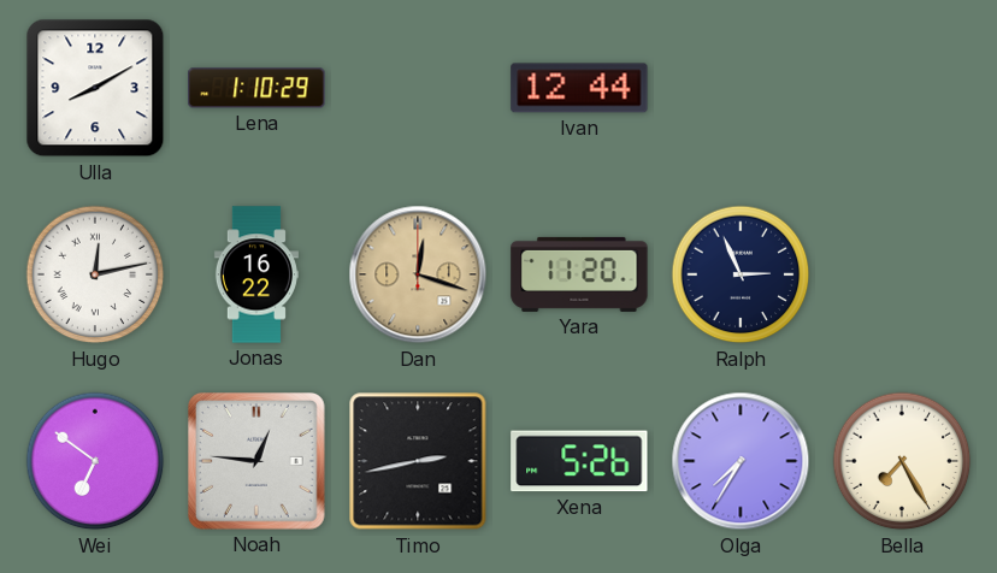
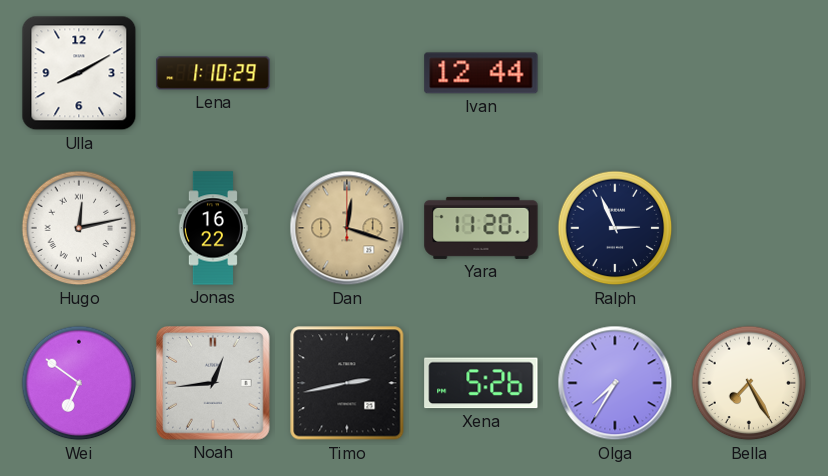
Noah: 12:46 -> 12:44
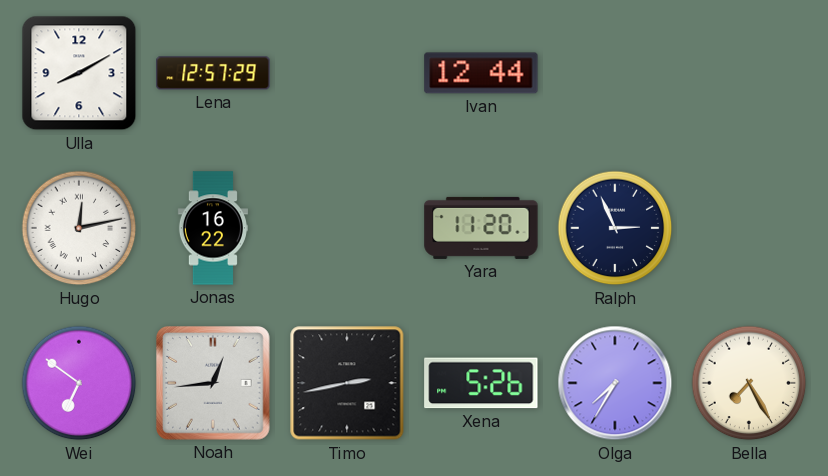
Lena: 1:10 -> 12:57
Dan: 12:18 -> none
